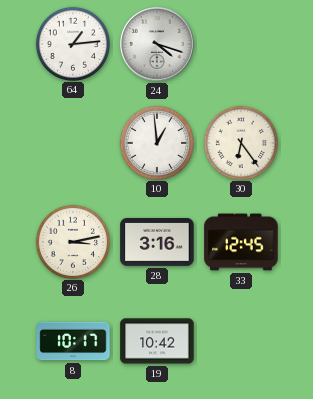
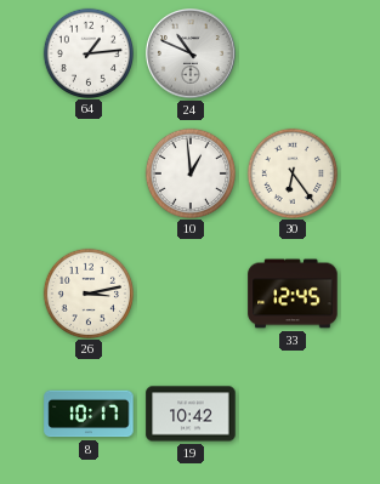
24: 4:18 -> 10:49
28: 3:16 -> none
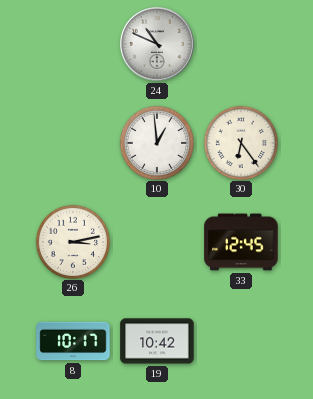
64: 1:14 -> none
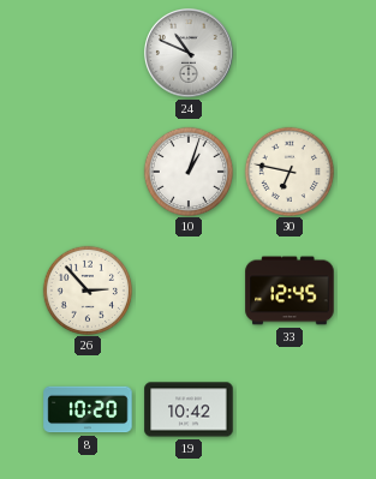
10: 12:59 -> 1:03
30: 6:24 -> 6:47
26: 3:13 -> 2:53
8: 10:17 -> 10:20
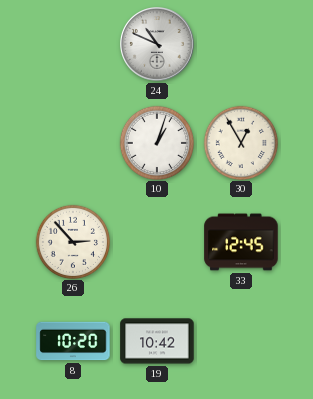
30: 6:47 -> 12:55
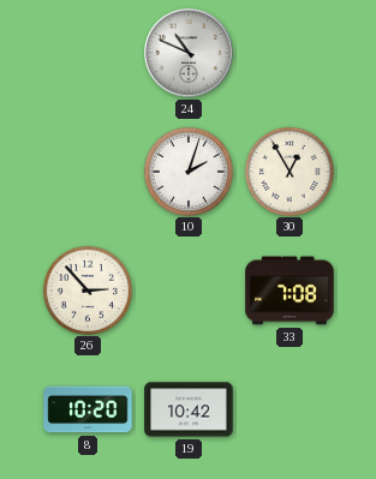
10: 1:03 -> 2:03
33: 12:45 -> 7:08
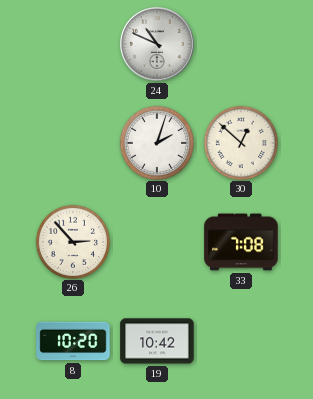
30: 12:55 -> 12:52
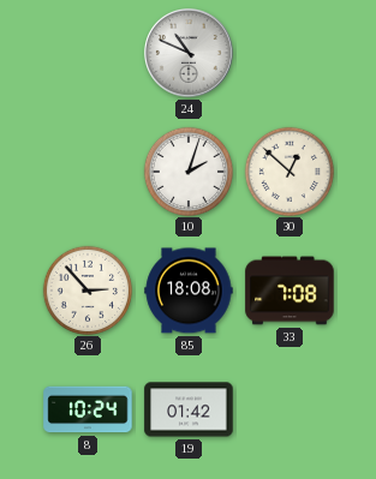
85: none -> 18:08
8: 10:20 -> 10:24
19: 10:42 -> 01:42
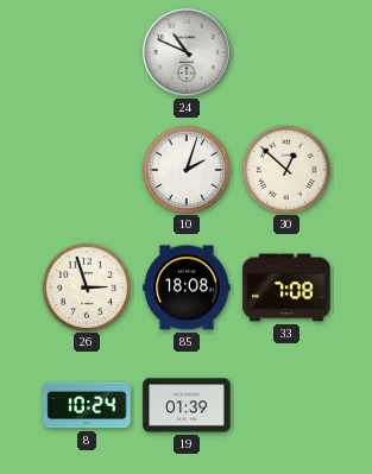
26: 2:53 -> 2:57
19: 01:42 -> 01:39
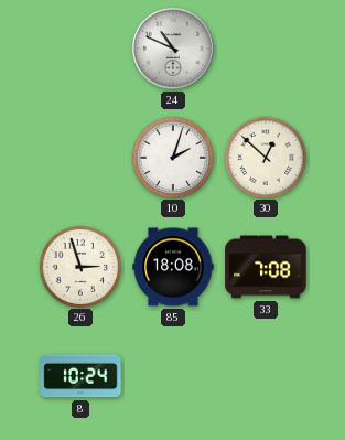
19: 01:39 -> none
